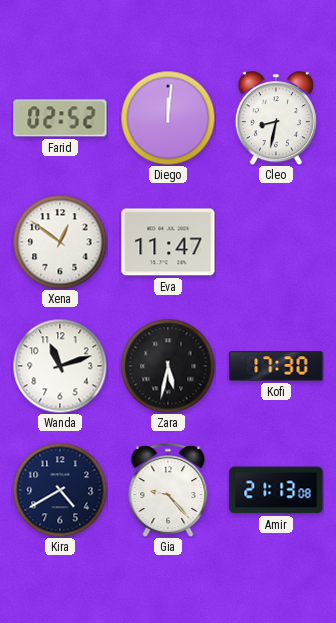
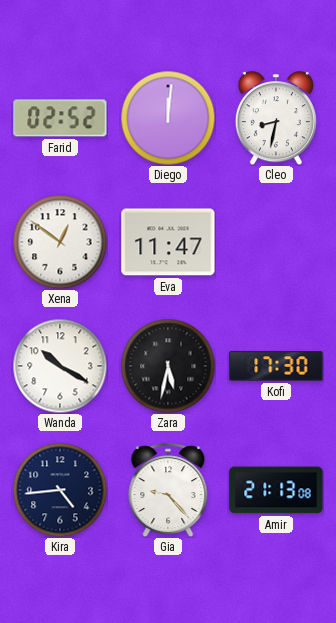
Wanda: 11:12 -> 10:20
Kira: 4:40 -> 4:44
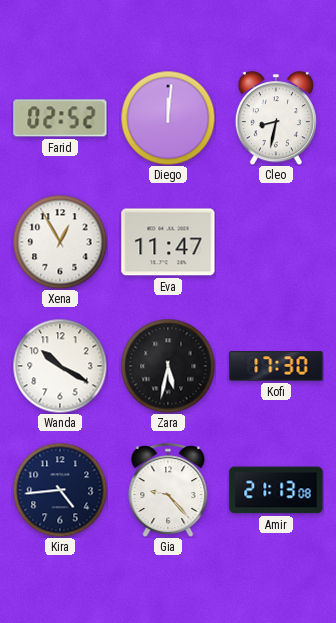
Xena: 12:51 -> 12:55
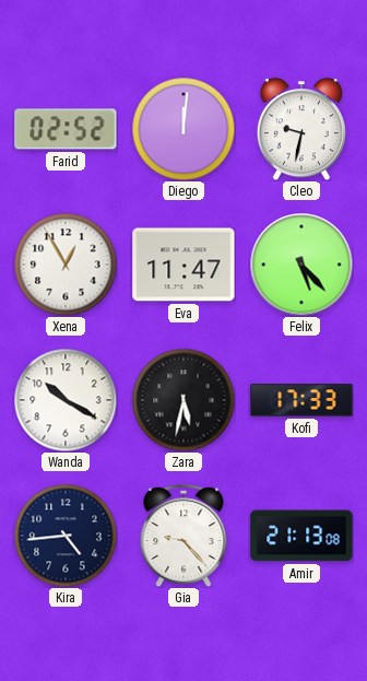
Cleo: 8:32 -> 9:32
Felix: none -> 5:23
Kofi: 17:30 -> 17:33
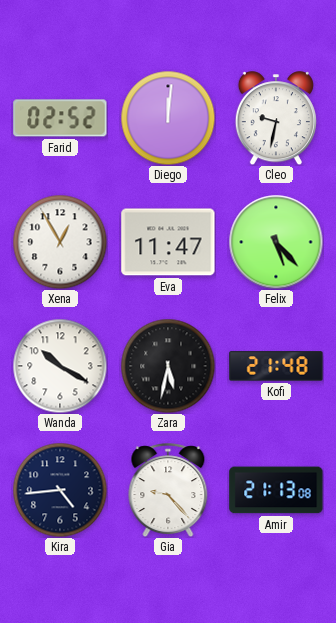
Kofi: 17:33 -> 21:48
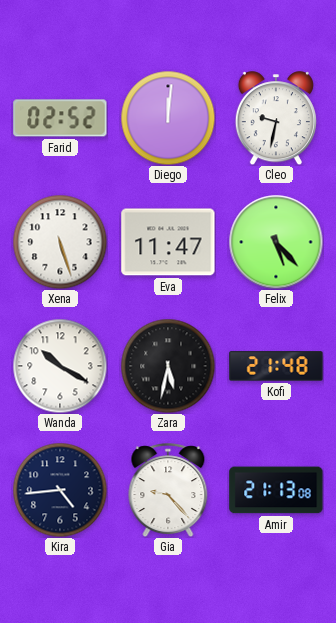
Xena: 12:55 -> 5:27
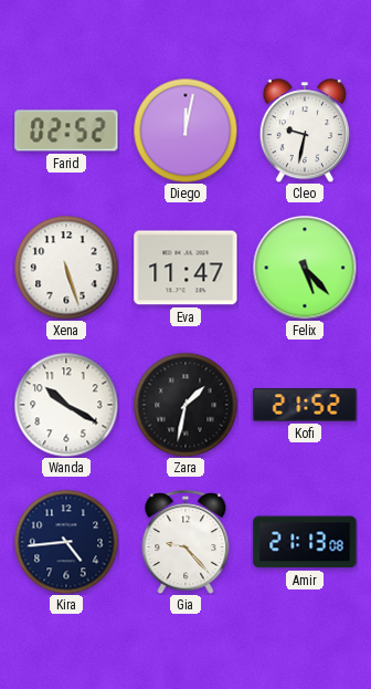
Diego: 12:01 -> 12:02
Zara: 5:32 -> 1:32
Kofi: 21:48 -> 21:52
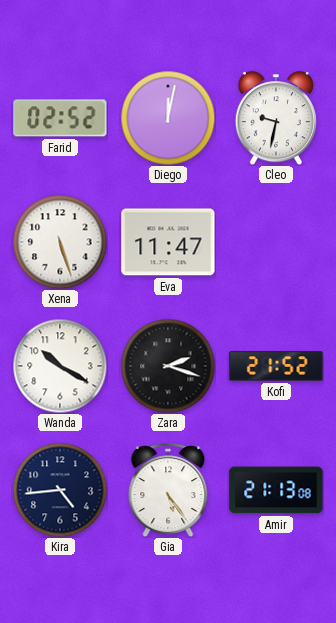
Felix: 5:23 -> none
Zara: 1:32 -> 2:18
Gia: 9:23 -> 5:24
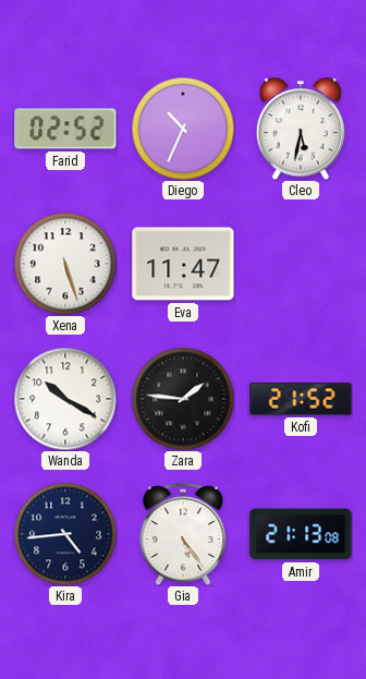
Diego: 12:02 -> 10:34
Cleo: 9:32 -> 5:32
Zara: 2:18 -> 1:46
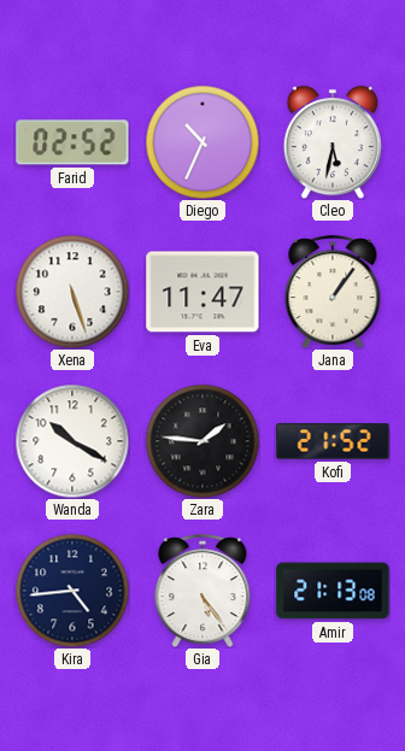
Jana: none -> 1:06
